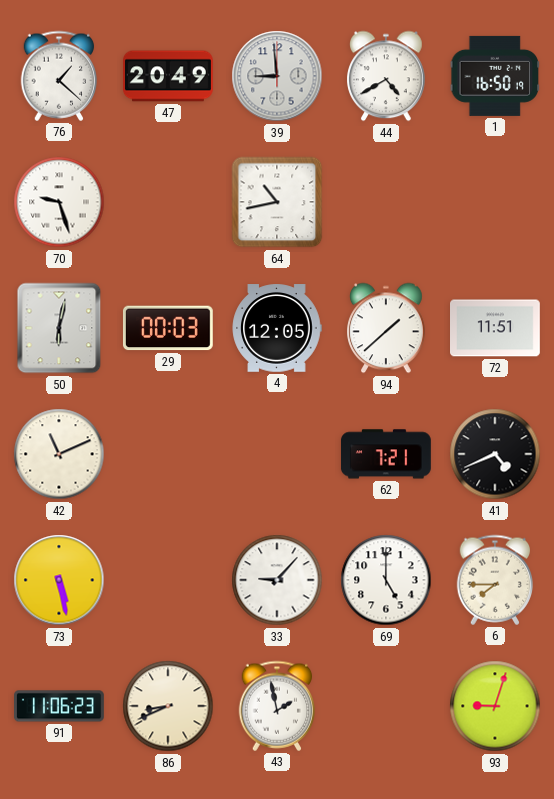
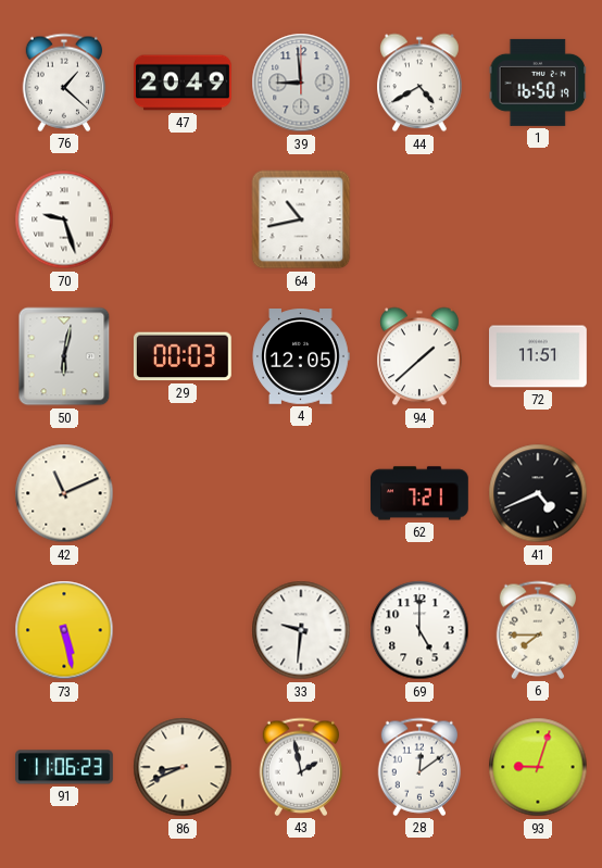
33: 9:07 -> 9:31
28: none -> 12:09
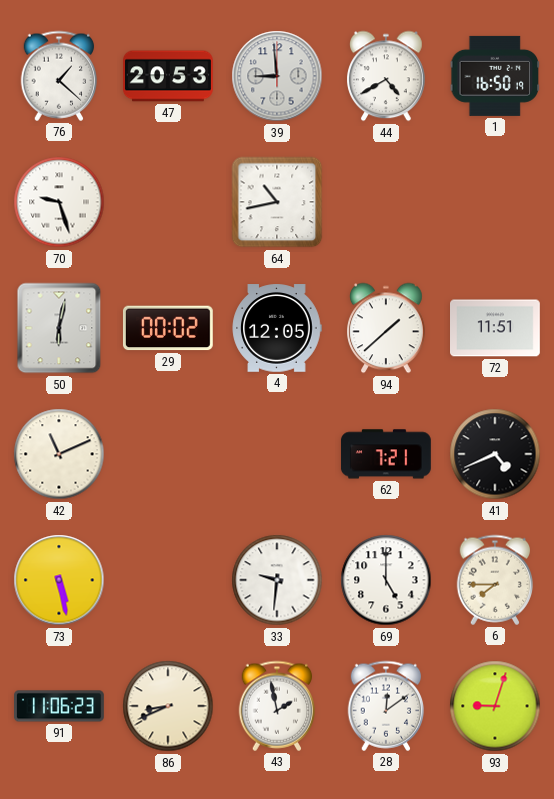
47: 20:49 -> 20:53
29: 00:03 -> 00:02
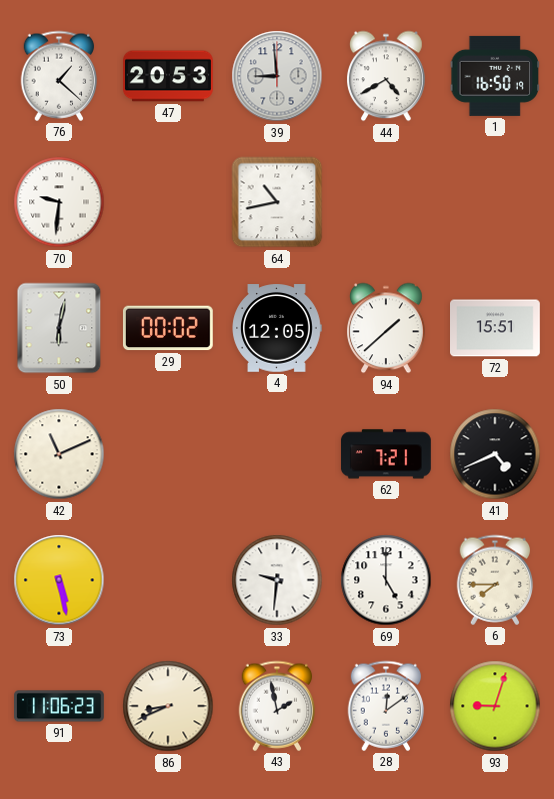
70: 9:27 -> 9:31
72: 11:51 -> 15:51
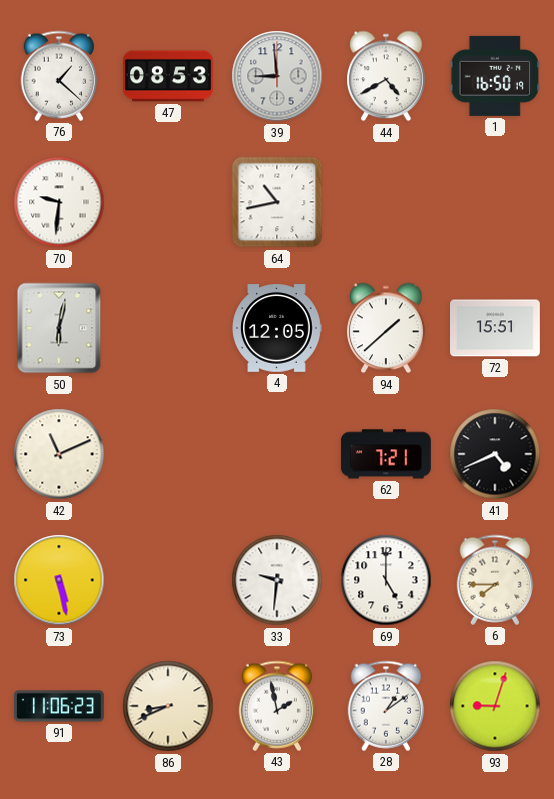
47: 20:53 -> 08:53
29: 00:02 -> none
28: 12:09 -> 1:09
